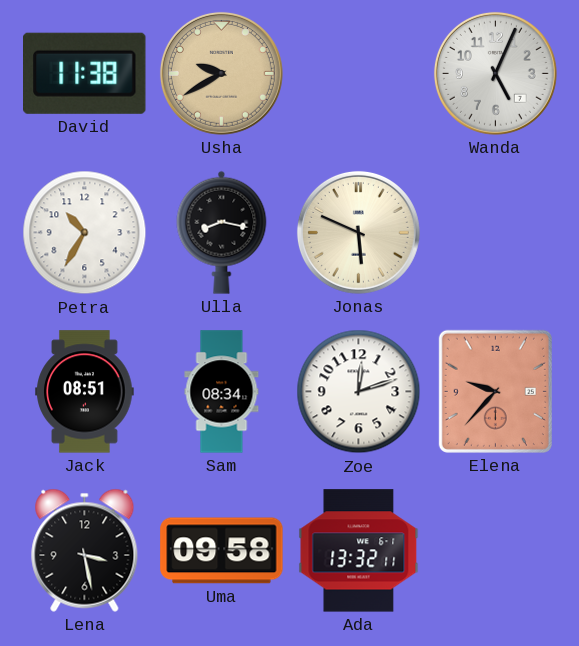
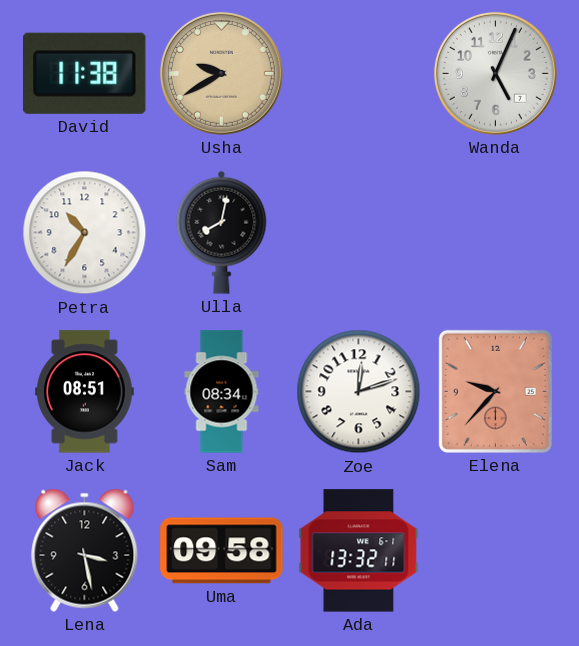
Ulla: 8:17 -> 8:02
Jonas: 5:49 -> none
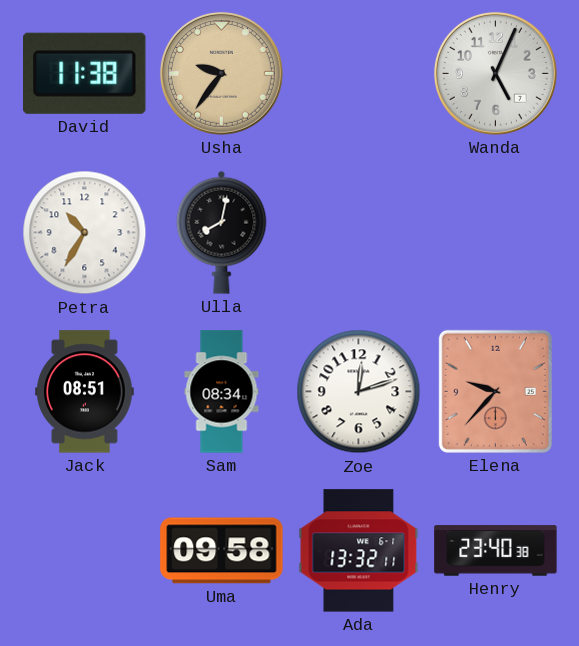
Usha: 9:40 -> 9:36
Lena: 3:28 -> none
Henry: none -> 23:40
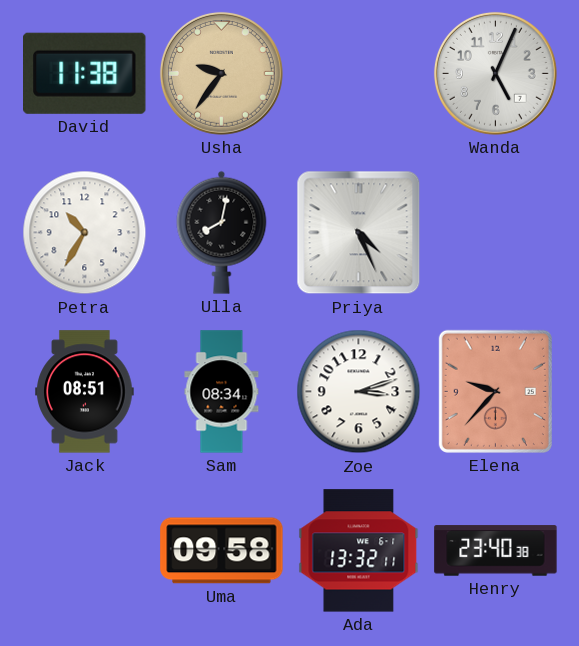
Priya: none -> 4:26
Zoe: 12:12 -> 3:12
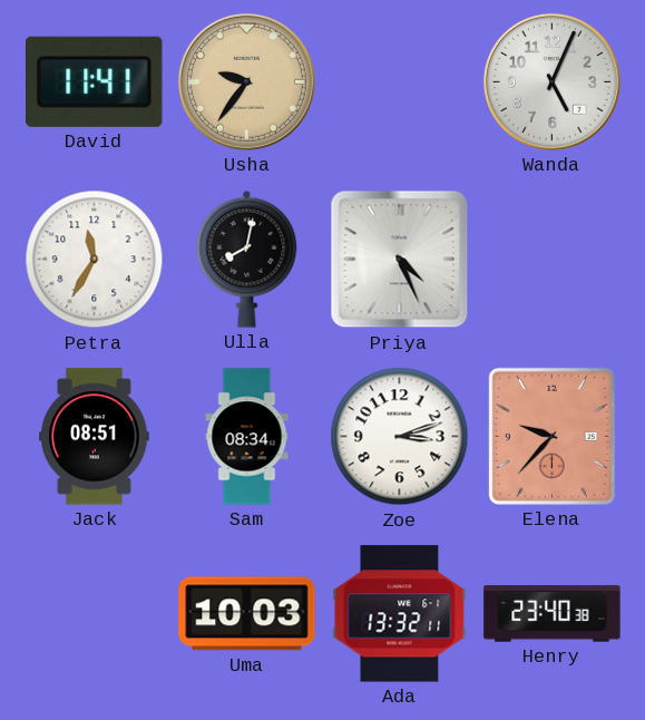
David: 11:38 -> 11:41
Petra: 10:35 -> 11:35
Uma: 09:58 -> 10:03
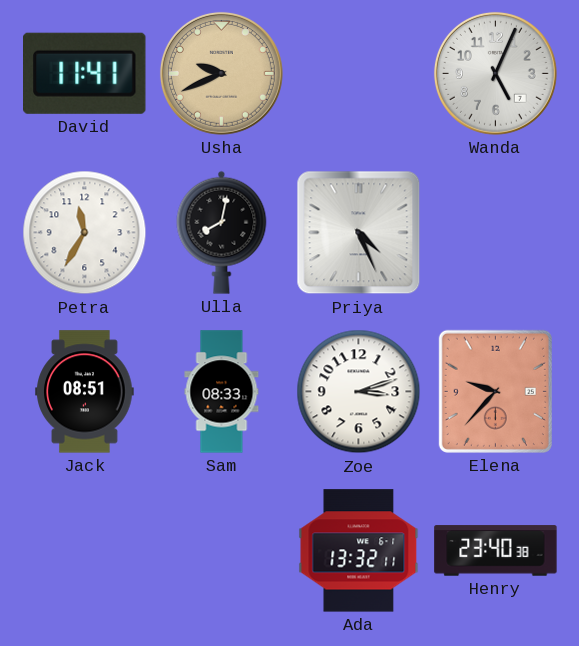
Usha: 9:36 -> 9:41
Sam: 08:34 -> 08:33
Uma: 10:03 -> none
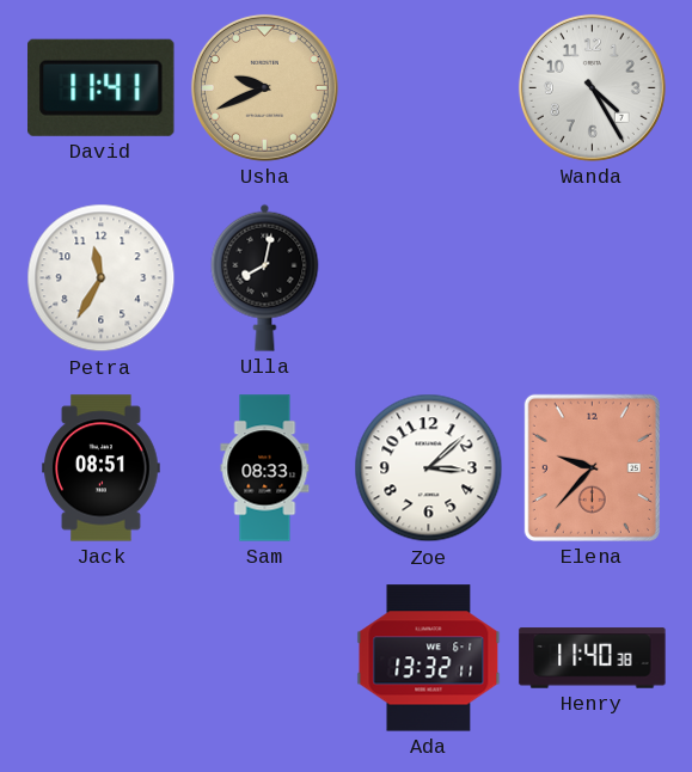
Wanda: 5:04 -> 4:25
Priya: 4:26 -> none
Zoe: 3:12 -> 3:08
Henry: 23:40 -> 11:40
